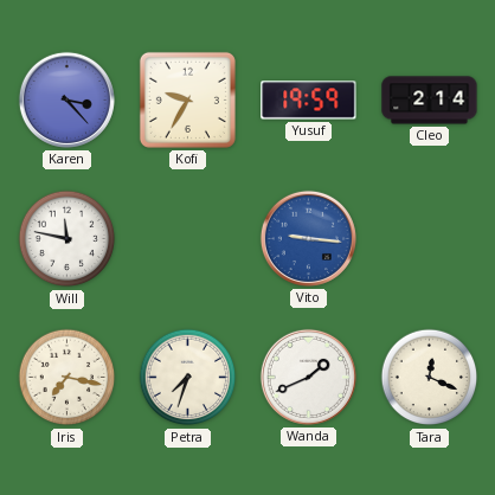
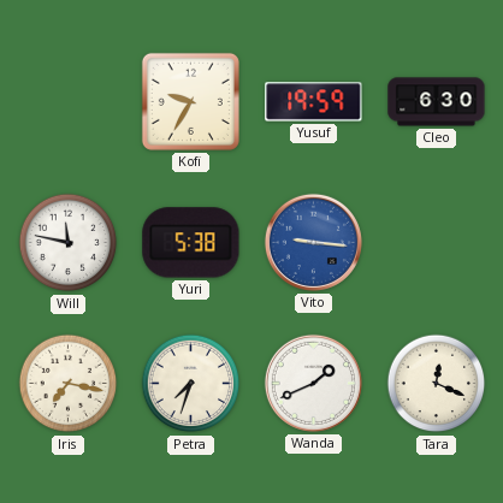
Karen: 3:23 -> none
Cleo: 2:14 -> 6:30
Yuri: none -> 5:38
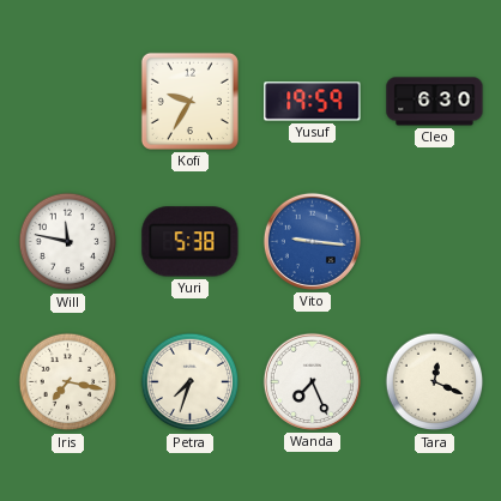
Wanda: 1:41 -> 7:26
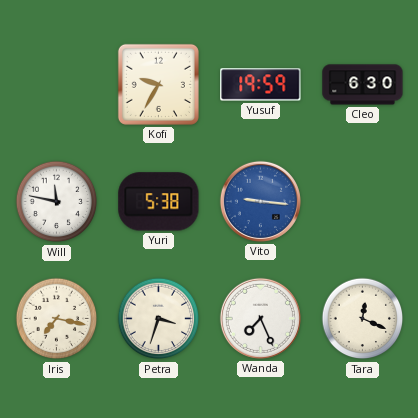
Petra: 7:33 -> 3:33
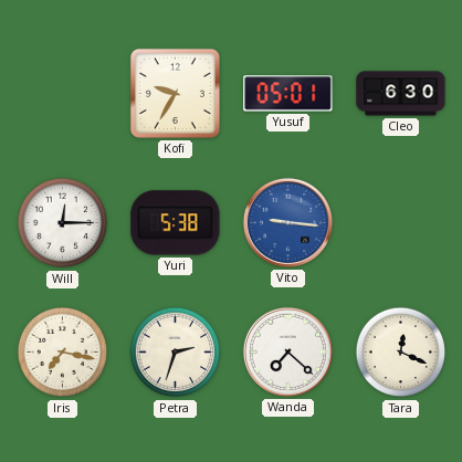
Yusuf: 19:59 -> 05:01
Will: 11:47 -> 12:15
Petra: 3:33 -> 2:33
Wanda: 7:26 -> 7:22
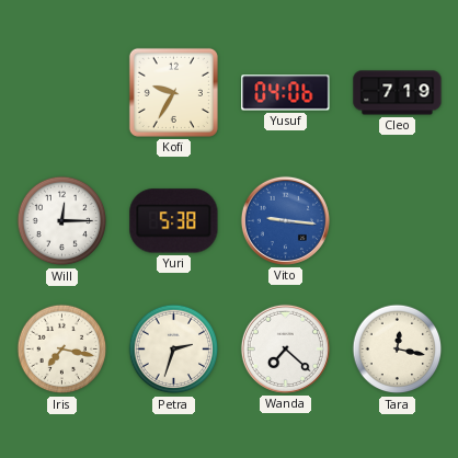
Yusuf: 05:01 -> 04:06
Cleo: 6:30 -> 7:19
Tara: 12:19 -> 12:17
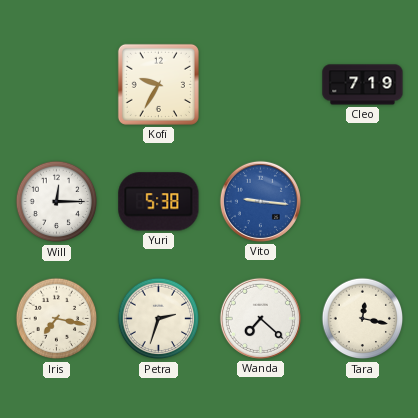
Yusuf: 04:06 -> none
